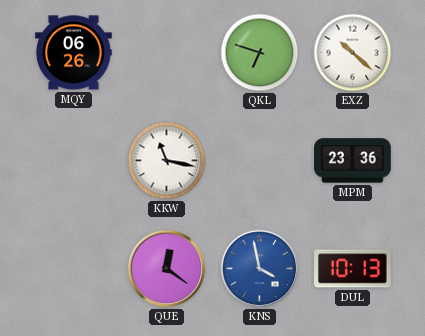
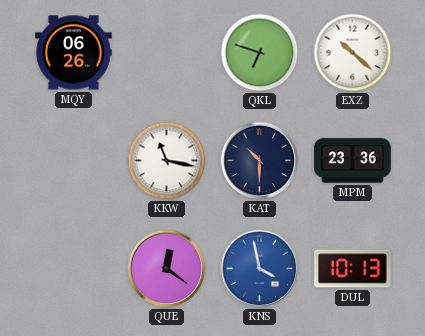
KAT: none -> 10:30
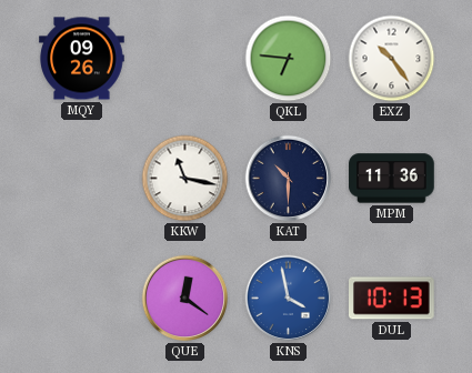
MQY: 06:26 -> 09:26
QKL: 6:48 -> 6:46
EXZ: 10:22 -> 10:24
MPM: 23:36 -> 11:36
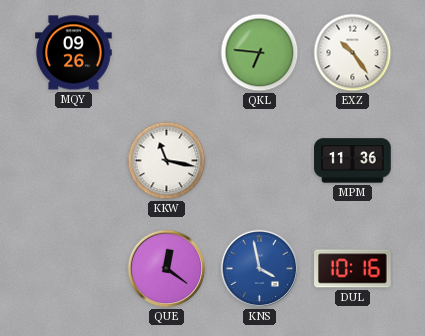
KAT: 10:30 -> none
DUL: 10:13 -> 10:16
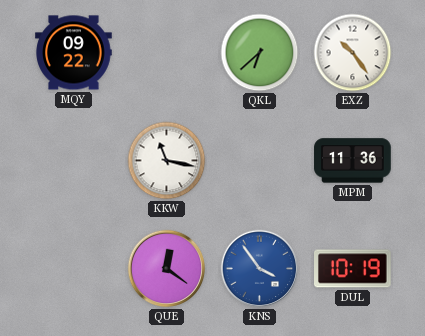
MQY: 09:26 -> 09:22
QKL: 6:46 -> 6:38
KNS: 3:58 -> 3:54
DUL: 10:16 -> 10:19
